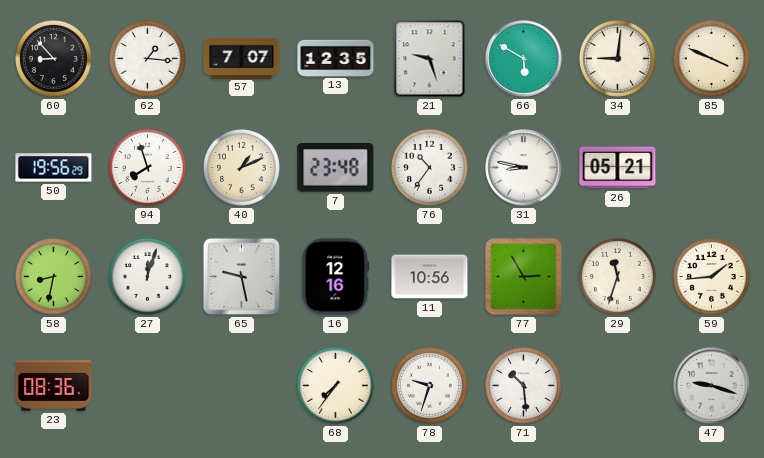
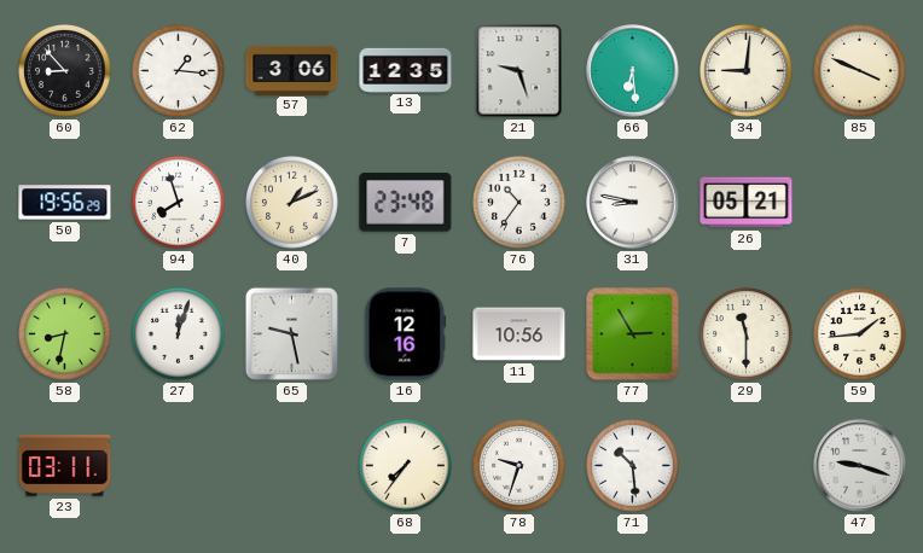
57: 7:07 -> 3:06
66: 5:50 -> 6:29
29: 11:33 -> 11:30
23: 08:36 -> 03:11
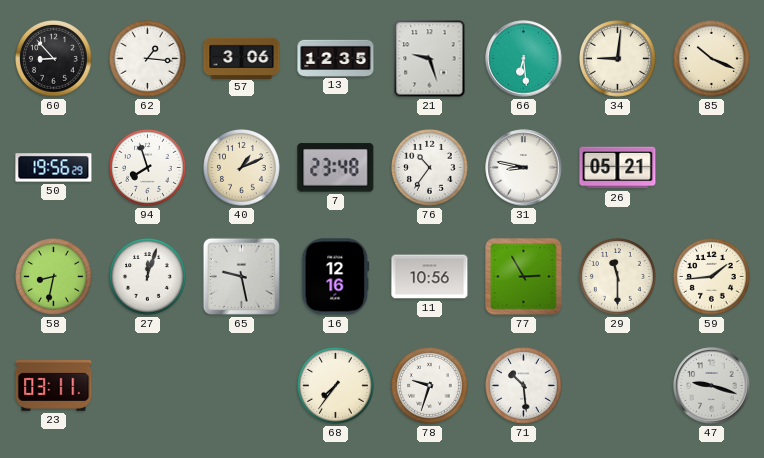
85: 3:49 -> 10:19
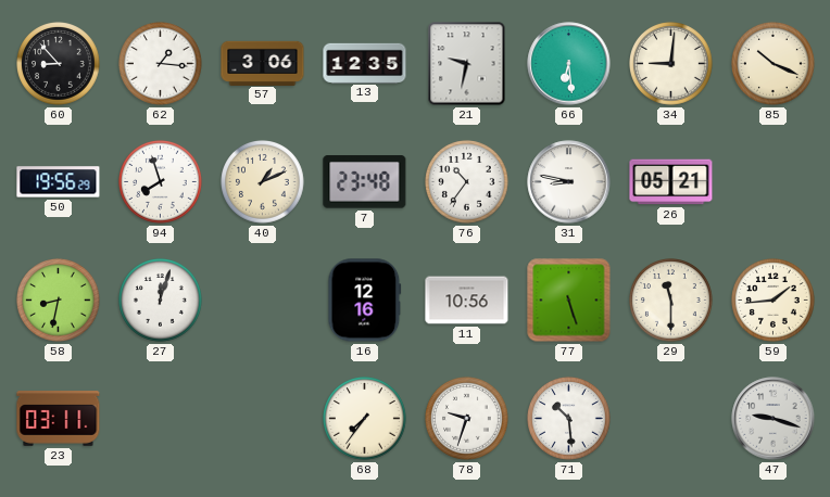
21: 9:27 -> 9:32
65: 9:28 -> none
77: 2:55 -> 5:27
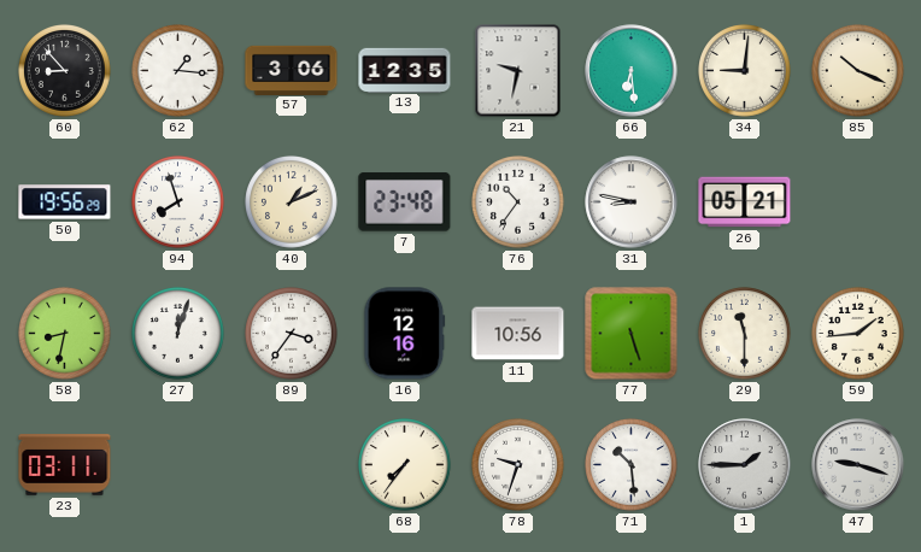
89: none -> 3:36
1: none -> 1:45
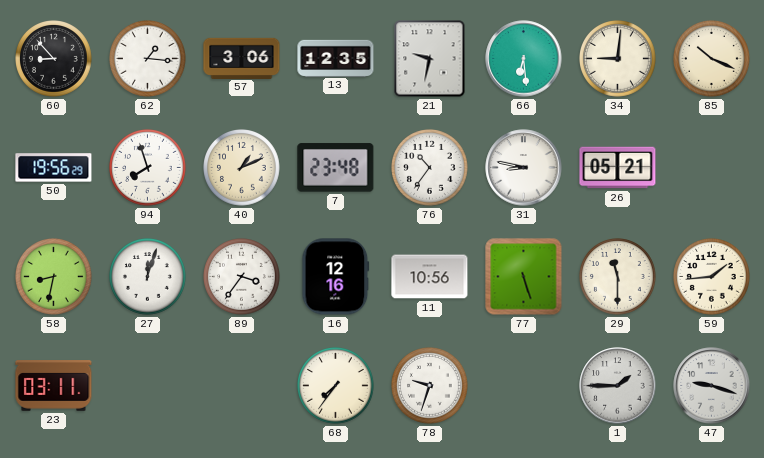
71: 10:29 -> none
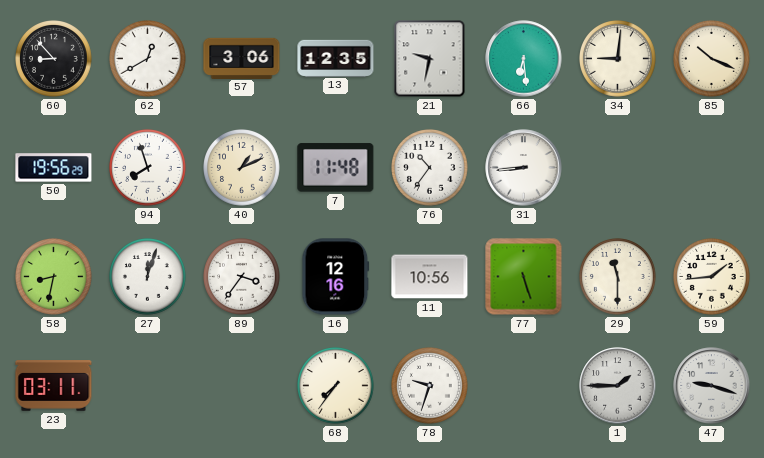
62: 1:16 -> 12:40
7: 23:48 -> 11:48
31: 8:47 -> 8:44
26: 05:21 -> none
